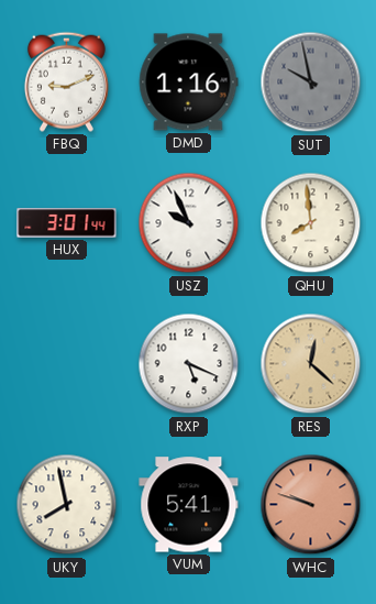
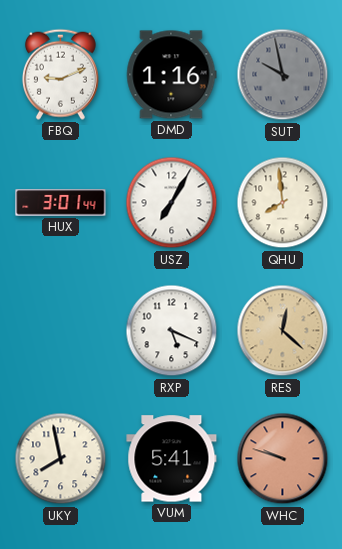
USZ: 9:56 -> 7:05
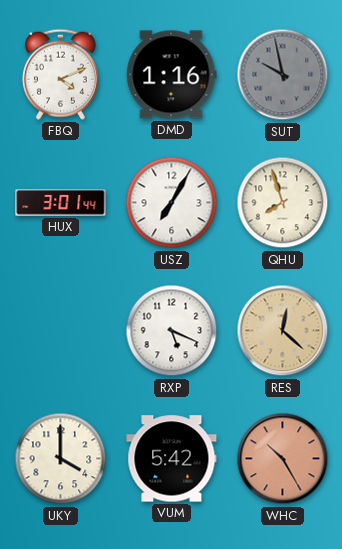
FBQ: 9:11 -> 4:11
QHU: 7:59 -> 7:57
UKY: 7:58 -> 4:00
VUM: 5:41 -> 5:42
WHC: 9:48 -> 10:25
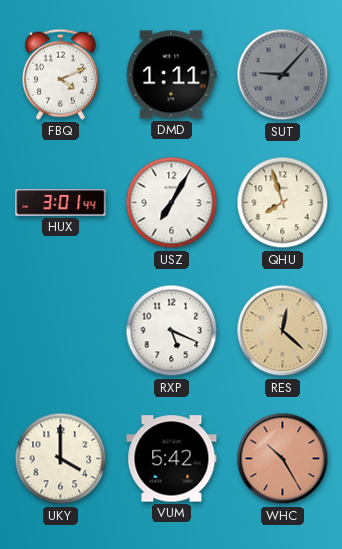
DMD: 1:16 -> 1:11
SUT: 9:58 -> 9:07
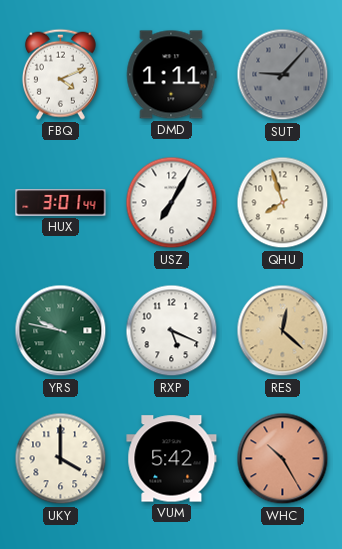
YRS: none -> 9:47
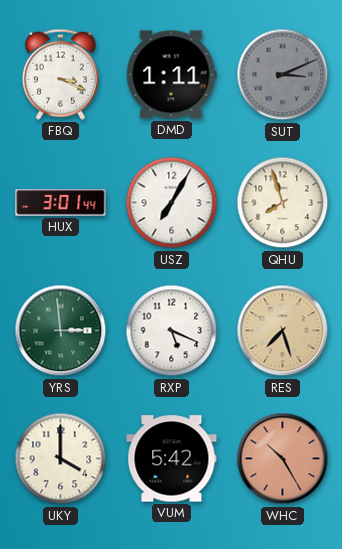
FBQ: 4:11 -> 3:19
SUT: 9:07 -> 3:11
YRS: 9:47 -> 2:59
RES: 12:22 -> 7:27
